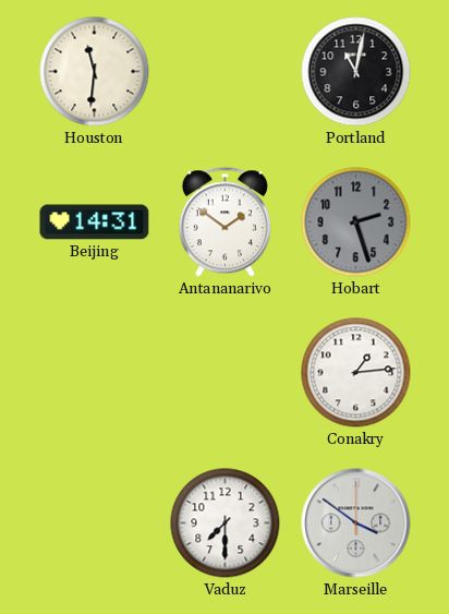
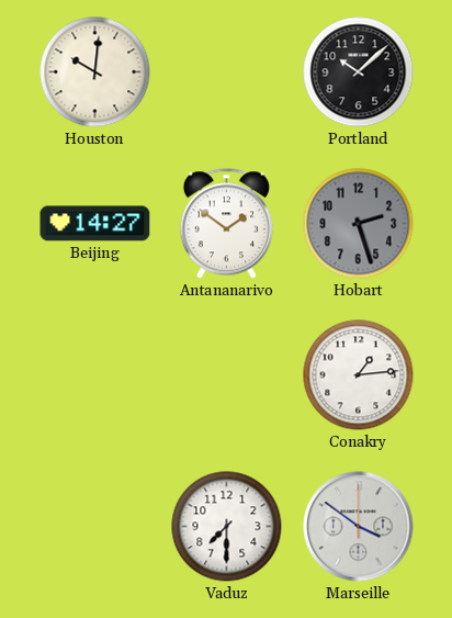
Houston: 11:31 -> 10:01
Portland: 11:02 -> 10:08
Beijing: 14:31 -> 14:27
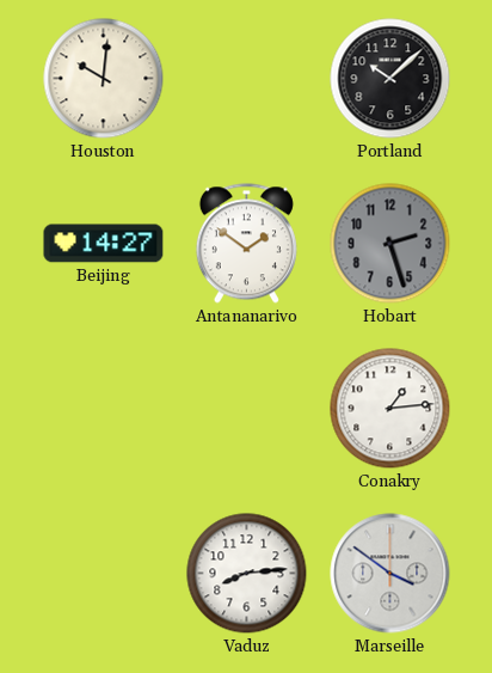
Vaduz: 7:30 -> 8:14
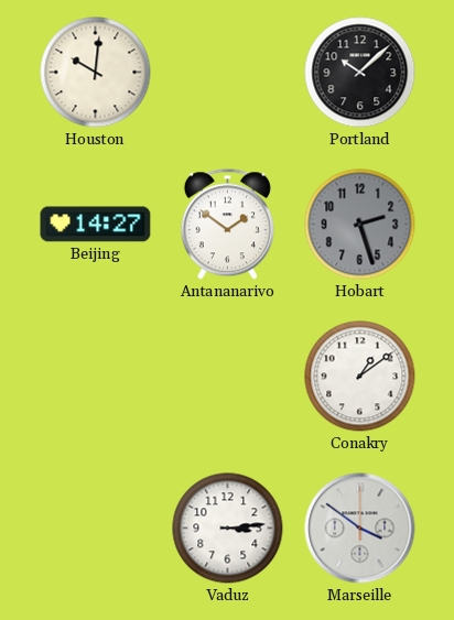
Conakry: 1:14 -> 1:09
Vaduz: 8:14 -> 3:14
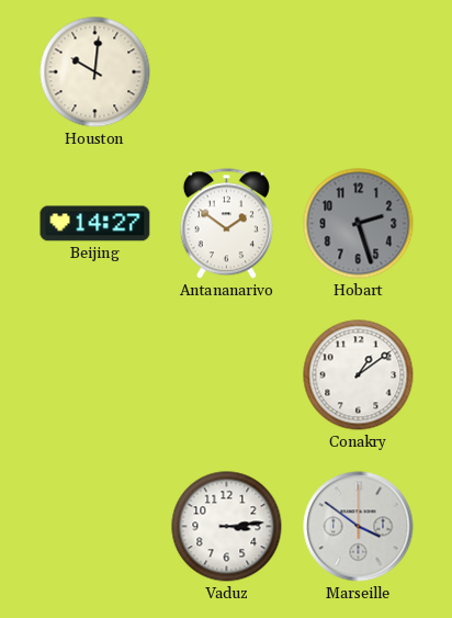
Portland: 10:08 -> none
